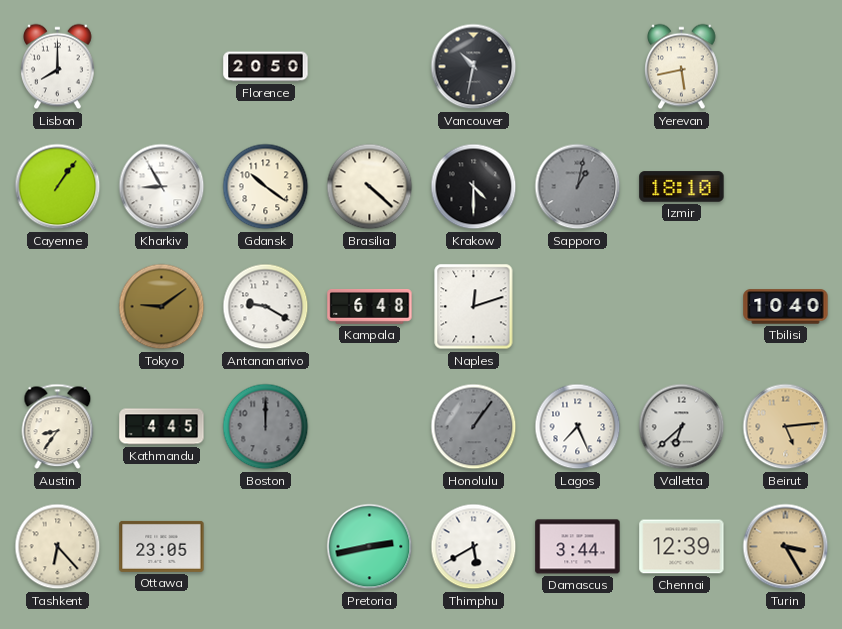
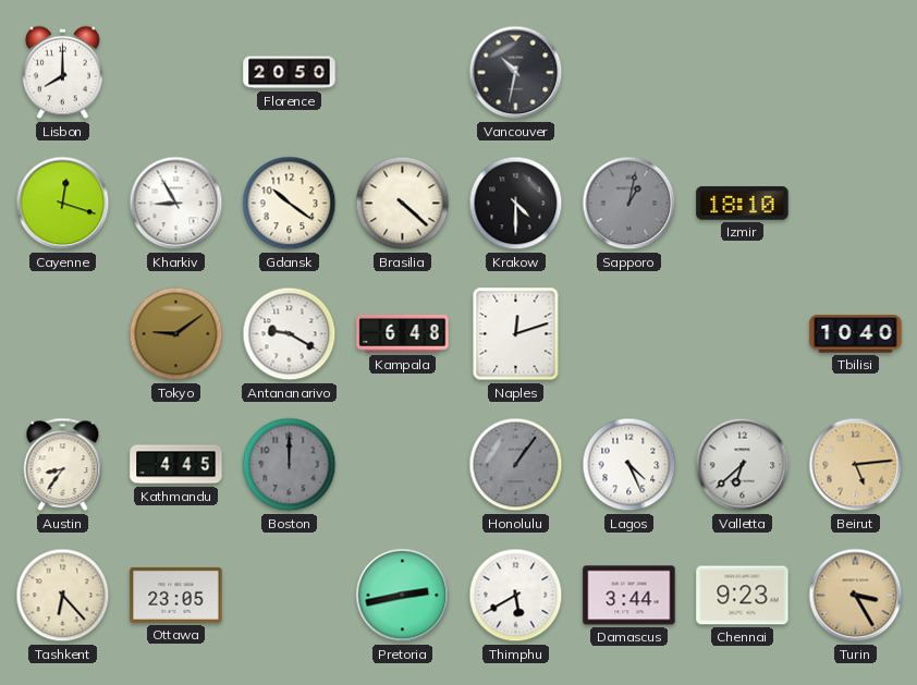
Yerevan: 5:43 -> none
Cayenne: 1:06 -> 12:18
Lagos: 7:26 -> 4:26
Chennai: 12:39 -> 9:23
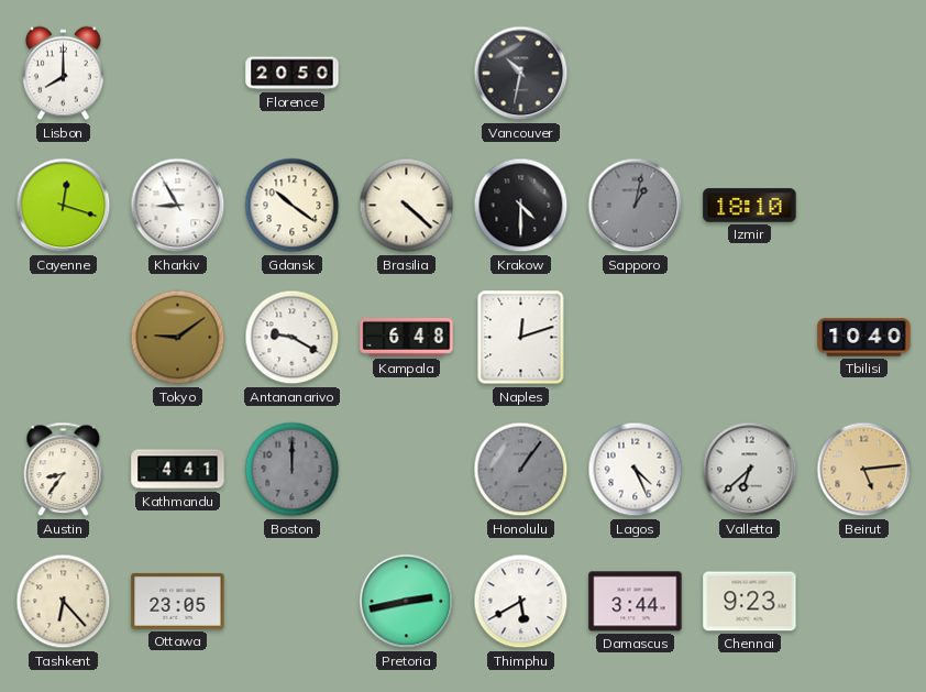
Kathmandu: 4:45 -> 4:41
Turin: 3:25 -> none
